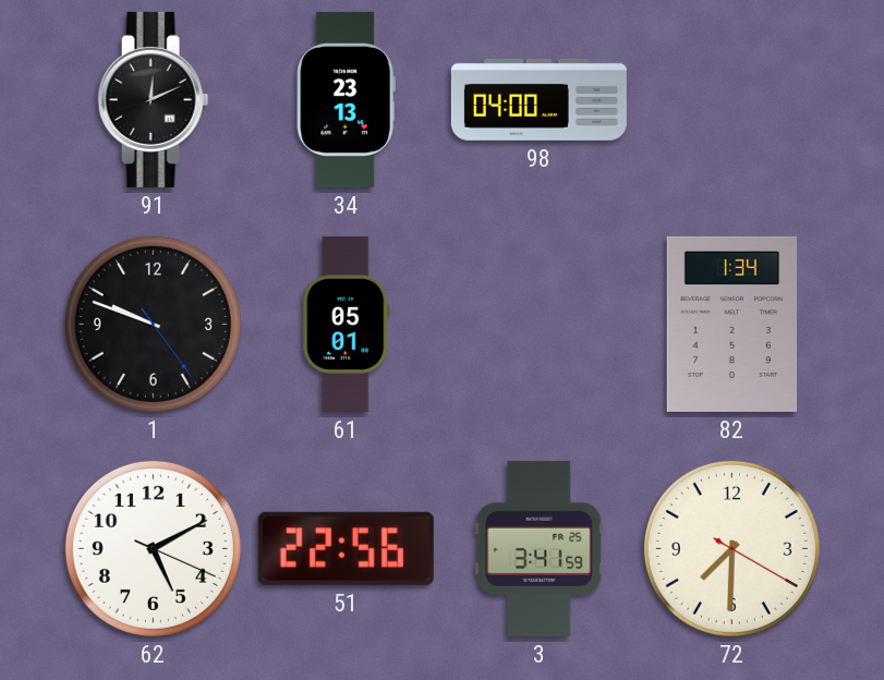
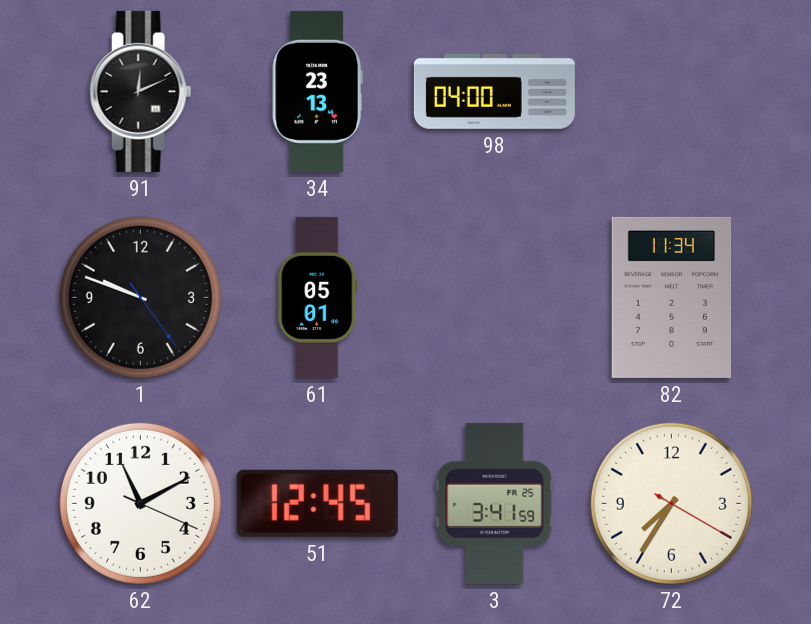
82: 1:34 -> 11:34
62: 5:10 -> 11:10
51: 22:56 -> 12:45
72: 7:30 -> 7:35
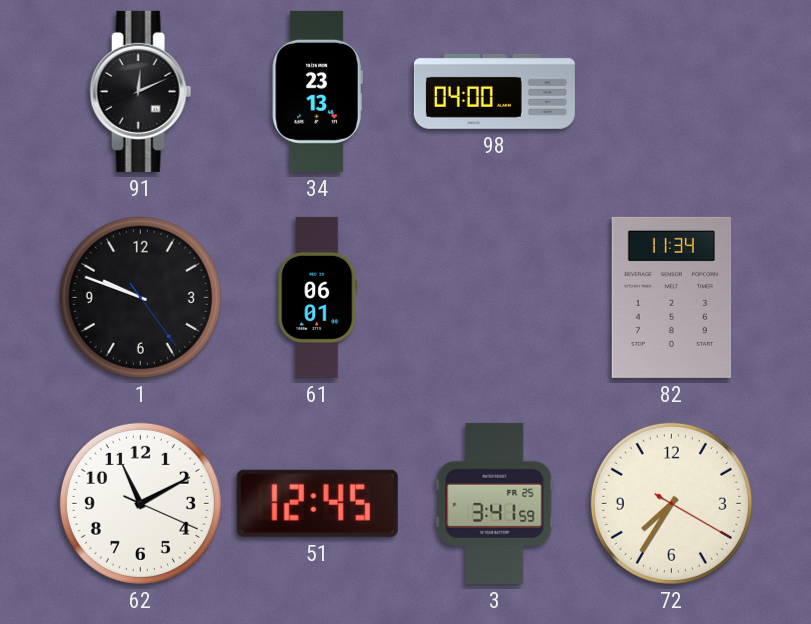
61: 05:01 -> 06:01
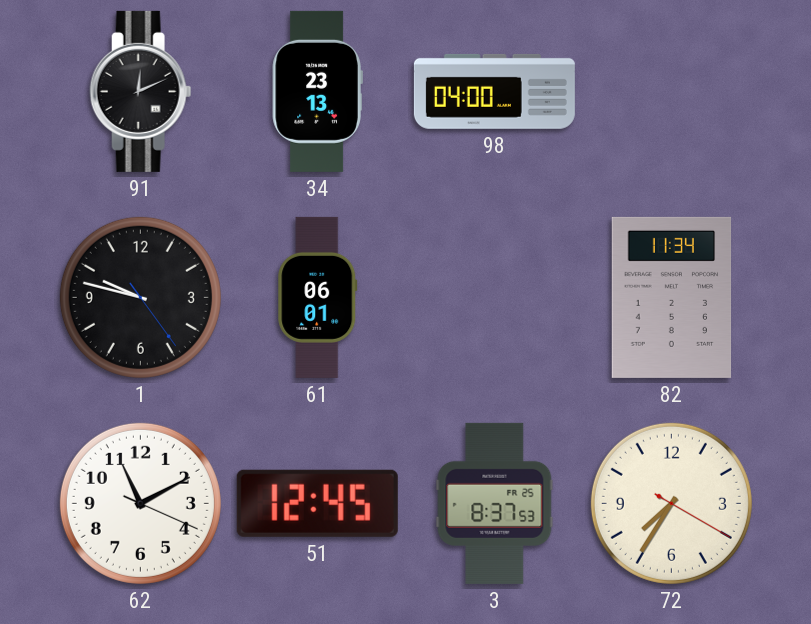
1: 9:48 -> 9:47
3: 3:41 -> 8:37
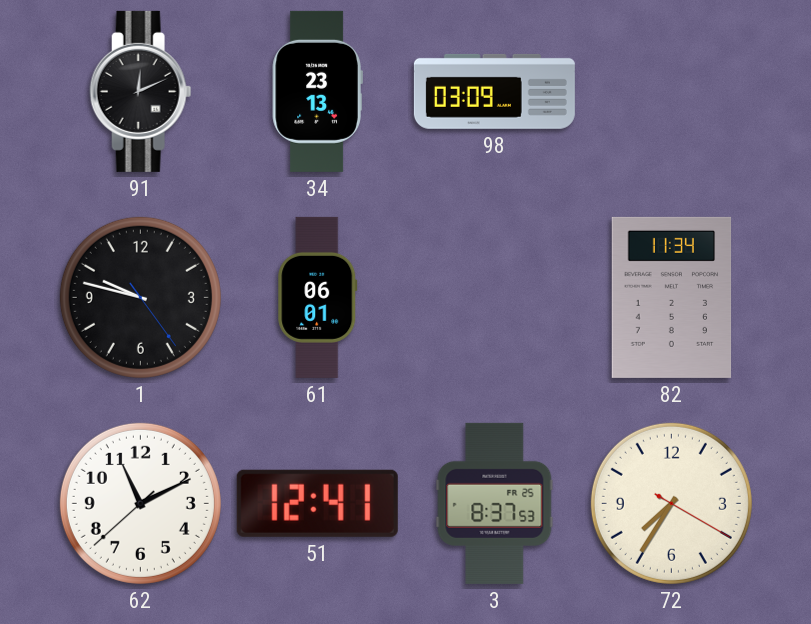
98: 04:00 -> 03:09
62: 11:10:19 -> 11:10:38
51: 12:45 -> 12:41
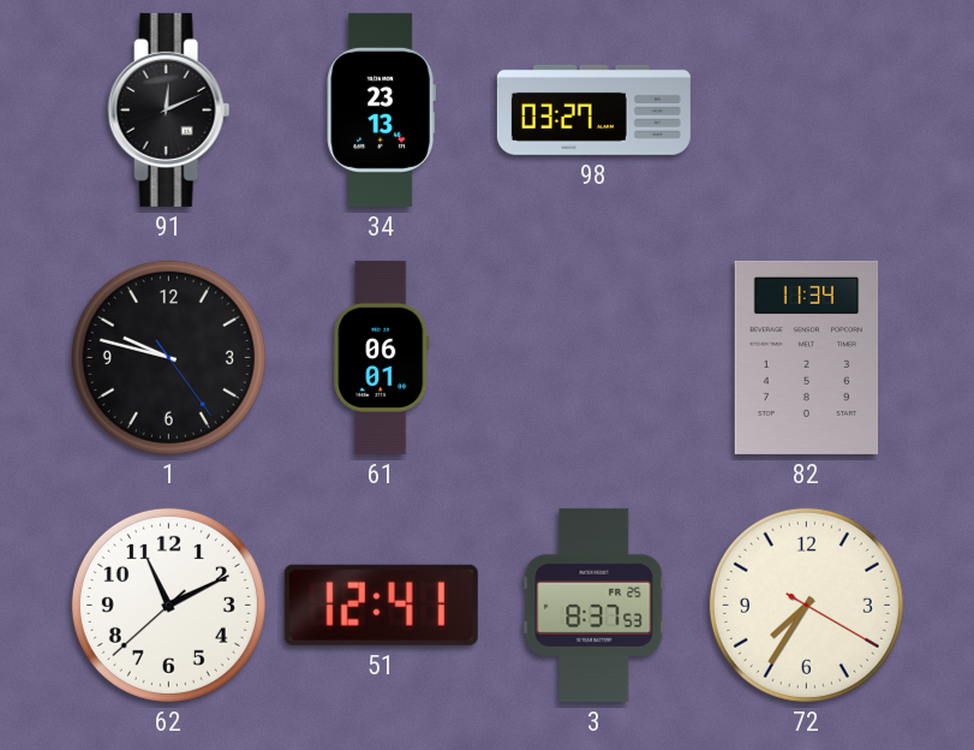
98: 03:09 -> 03:27
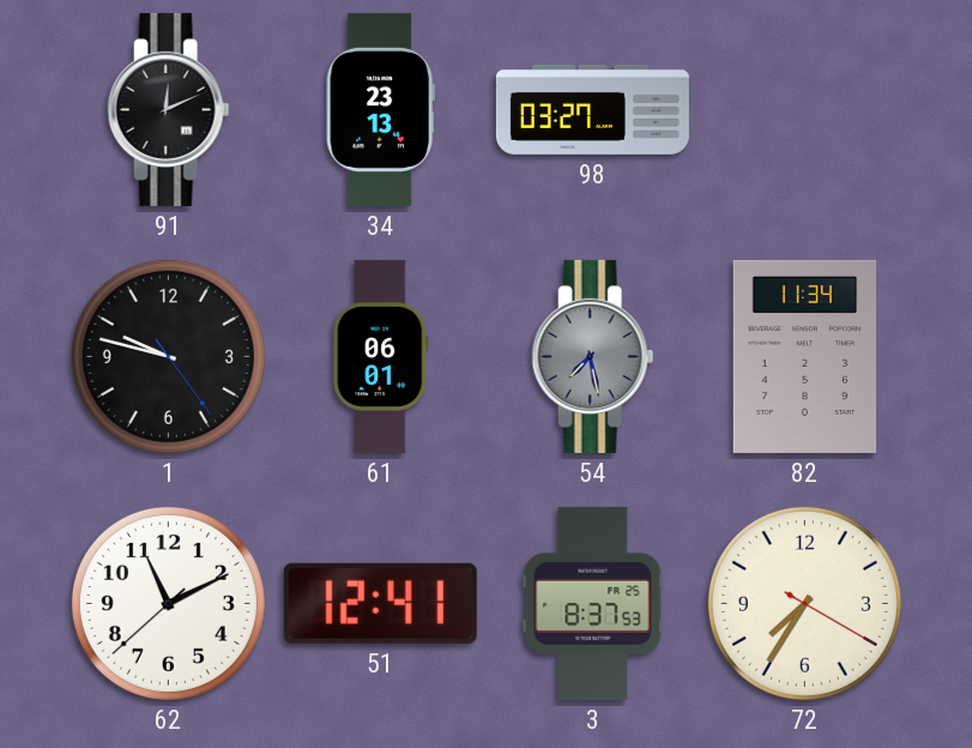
54: none -> 7:28
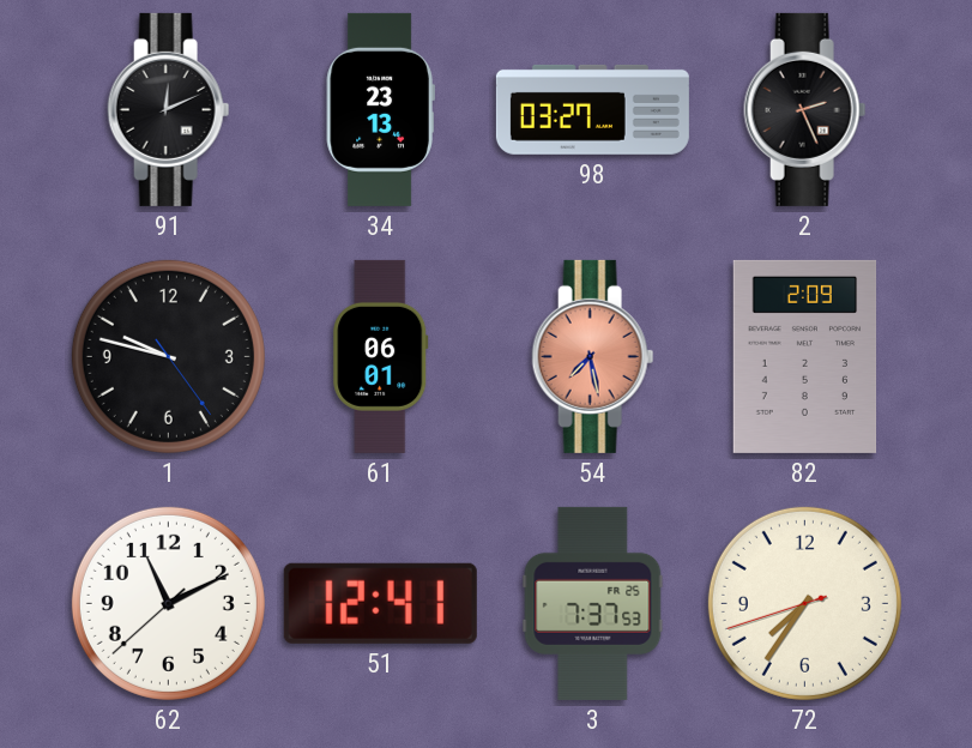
2: none -> 2:26
54 dial: grey -> salmon
82: 11:34 -> 2:09
3: 8:37 -> 7:37
72: 7:35:20 -> 7:35:42
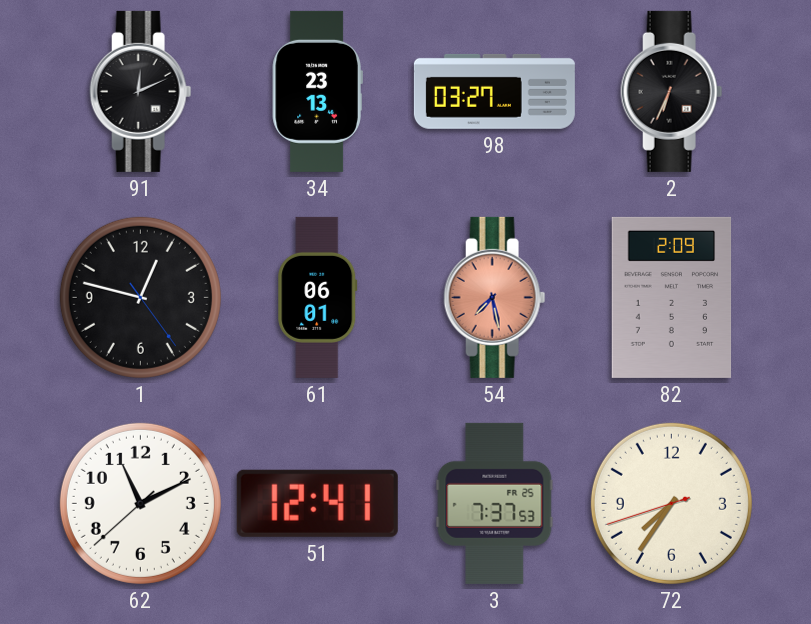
2: 2:26 -> 6:34
1: 9:47 -> 12:47
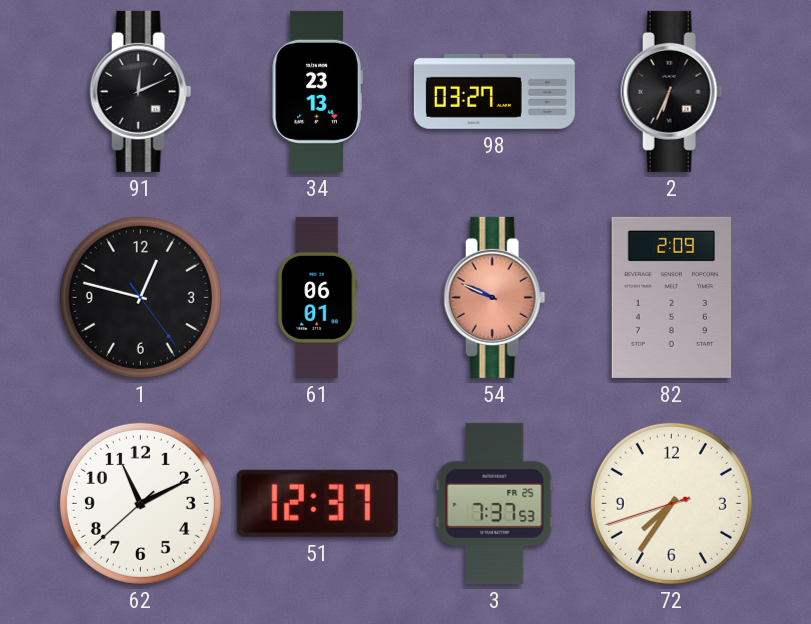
54: 7:28 -> 9:49
51: 12:41 -> 12:37
